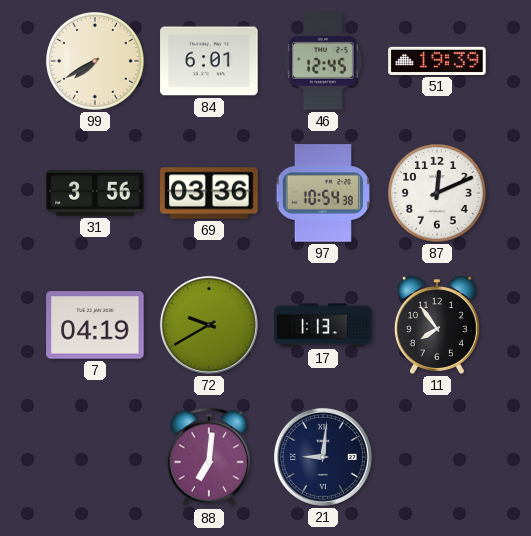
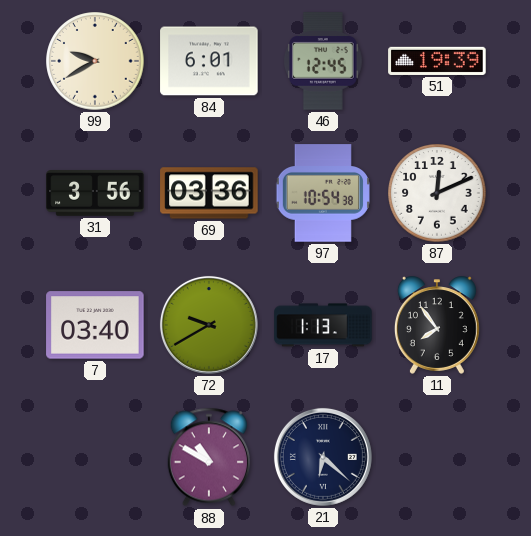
99: 7:40 -> 9:40
7: 04:19 -> 03:40
88: 7:01 -> 10:50
21: 9:01 -> 6:22
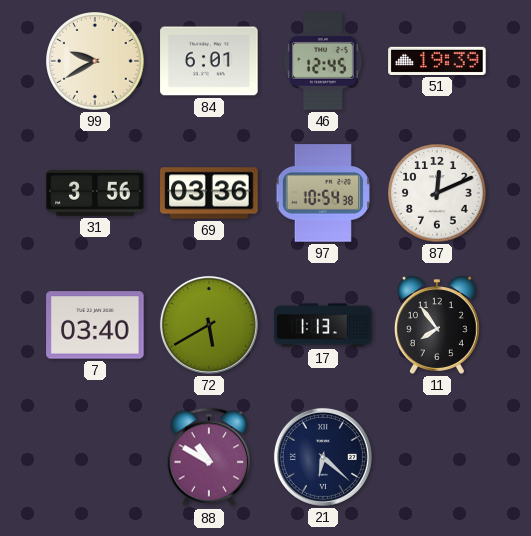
72: 9:40 -> 5:40
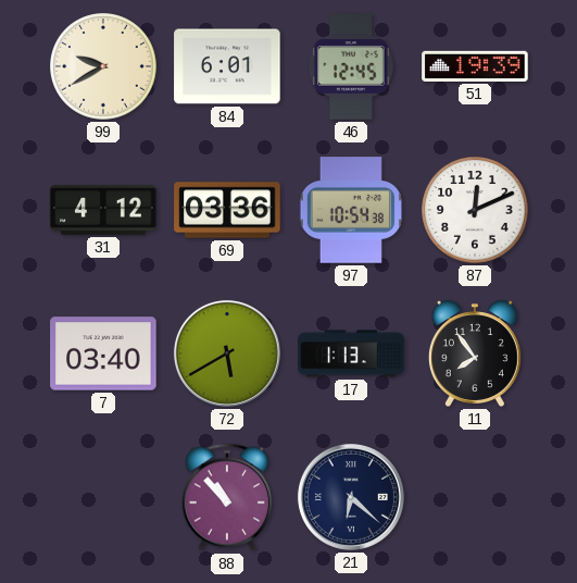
31: 3:56 -> 4:12
88: 10:50 -> 10:53
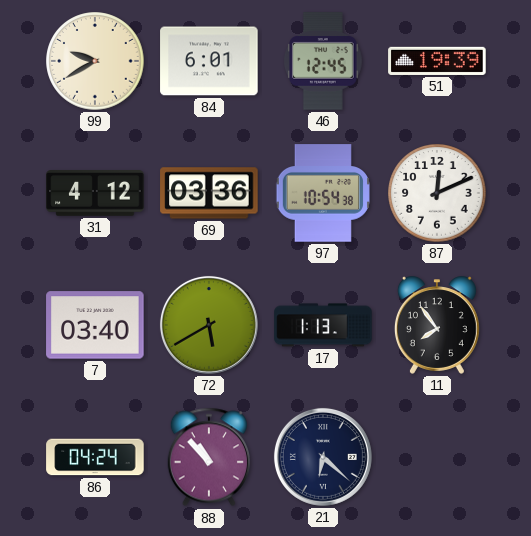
86: none -> 04:24
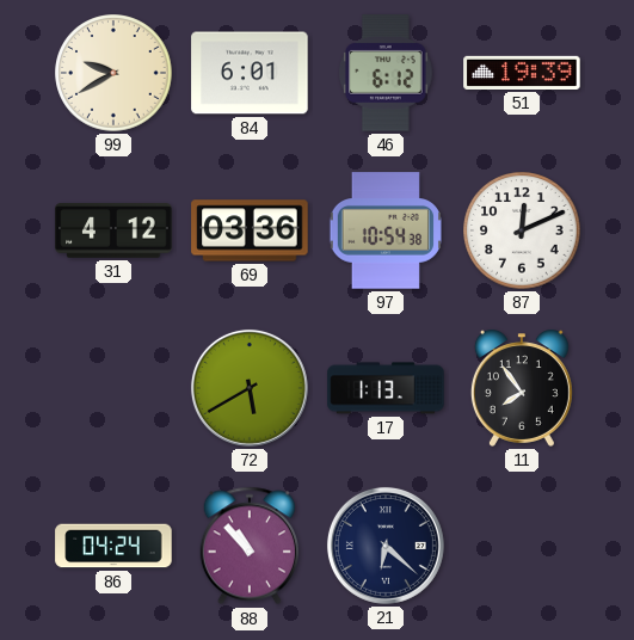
46: 12:45 -> 6:12
7: 03:40 -> none
